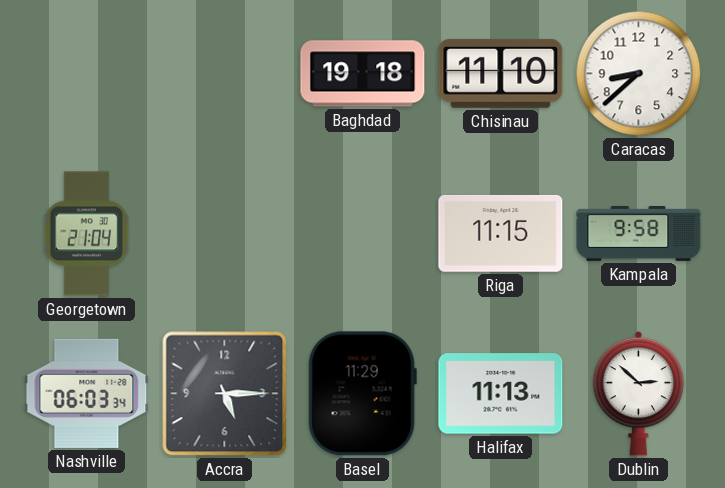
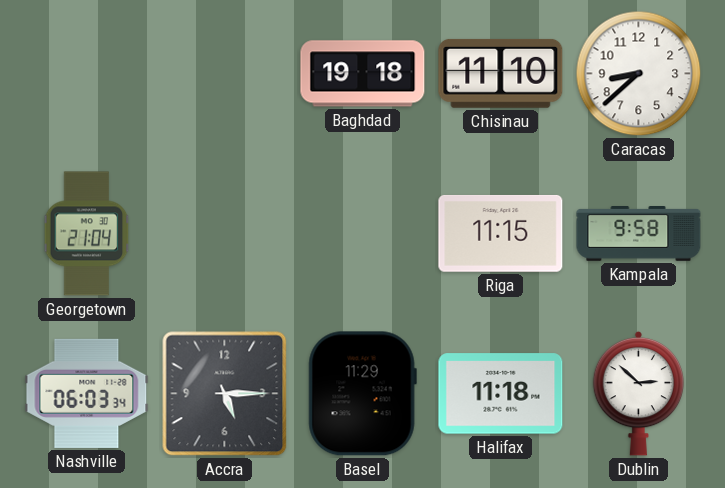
Halifax: 11:13 -> 11:18
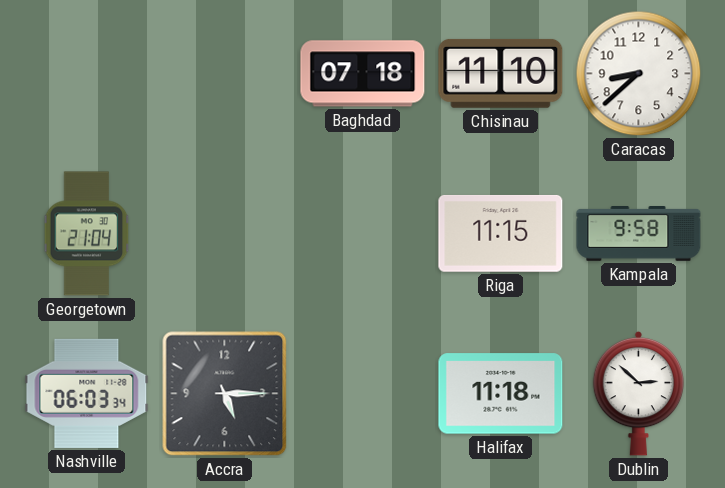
Baghdad: 19:18 -> 07:18
Basel: 11:29 -> none
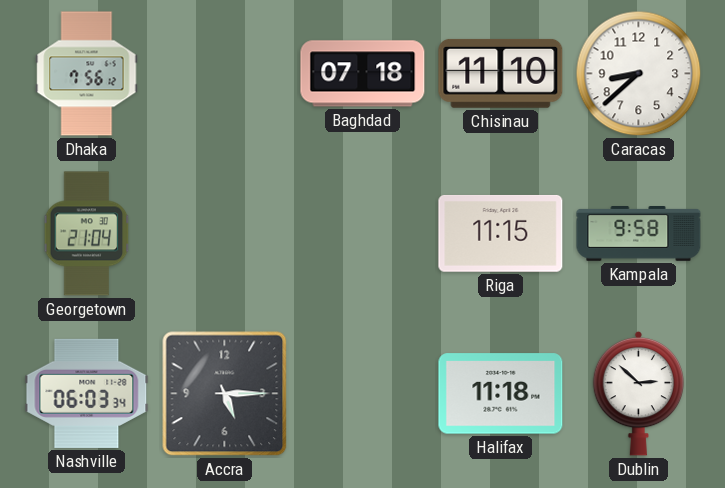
Dhaka: none -> 7:56
